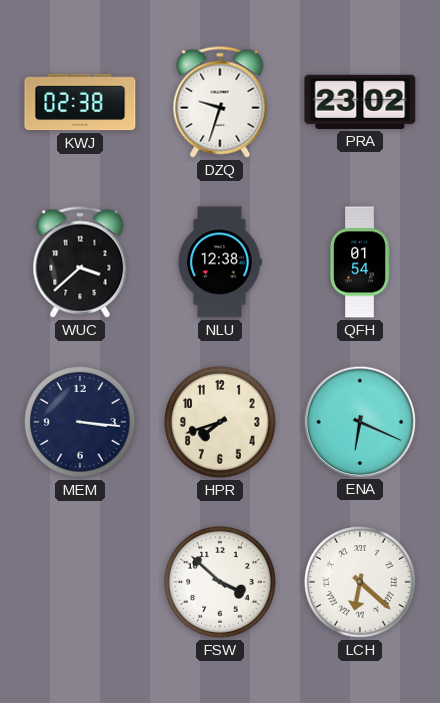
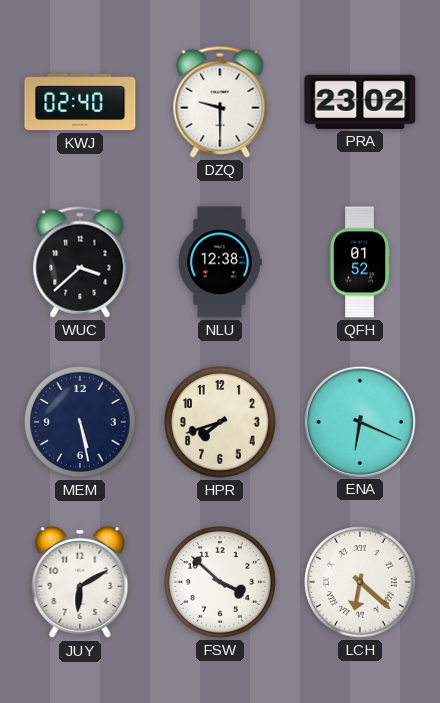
KWJ: 02:38 -> 02:40
DZQ: 9:33 -> 9:30
QFH: 01:54 -> 01:52
MEM: 3:16 -> 5:28
JUY: none -> 6:10
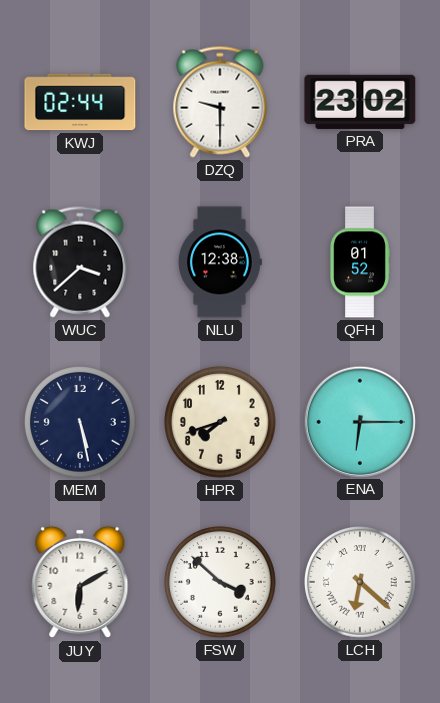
KWJ: 02:40 -> 02:44
ENA: 6:19 -> 6:15
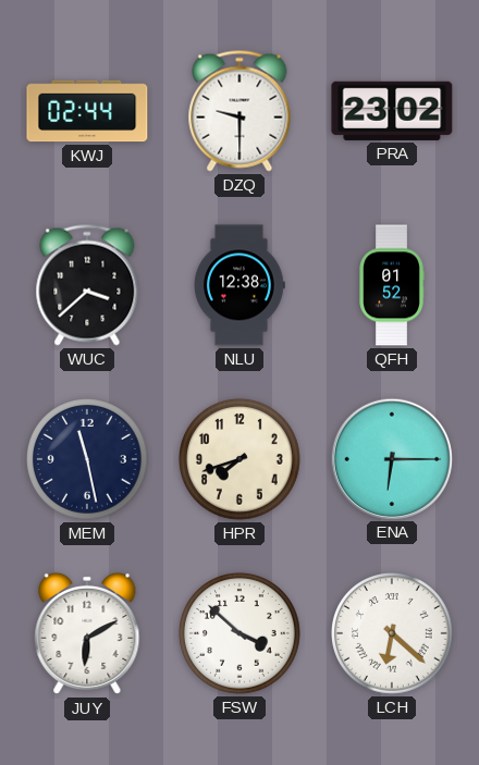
MEM: 5:28 -> 11:28
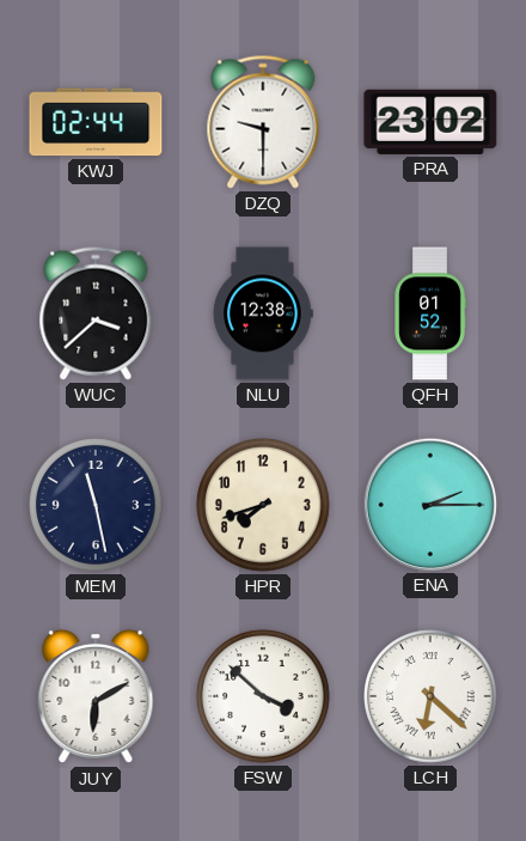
ENA: 6:15 -> 2:15
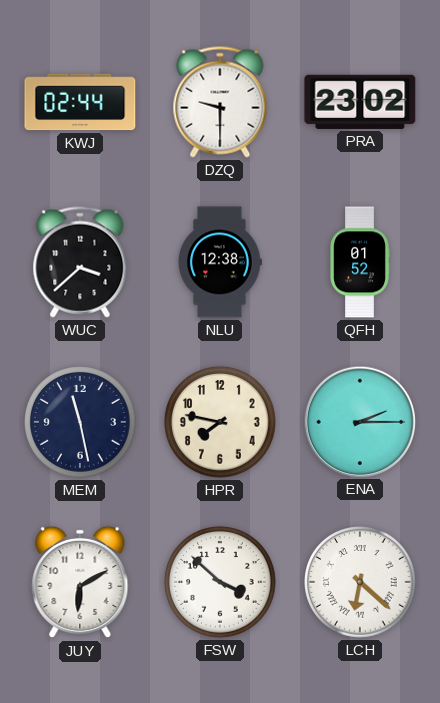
HPR: 7:42 -> 7:47
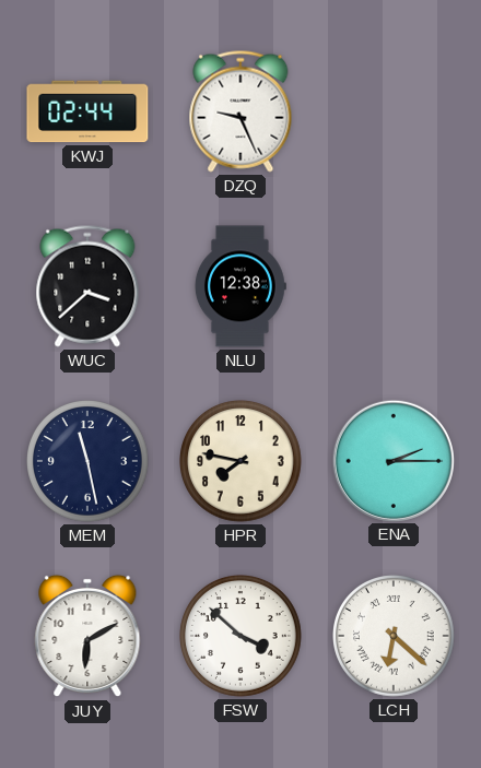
DZQ: 9:30 -> 9:26
PRA: 23:02 -> none
QFH: 01:52 -> none
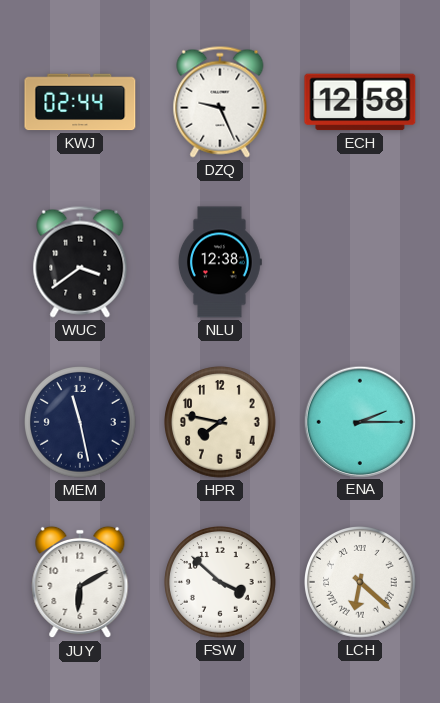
ECH: none -> 12:58
WUC: 3:38 -> 3:39
